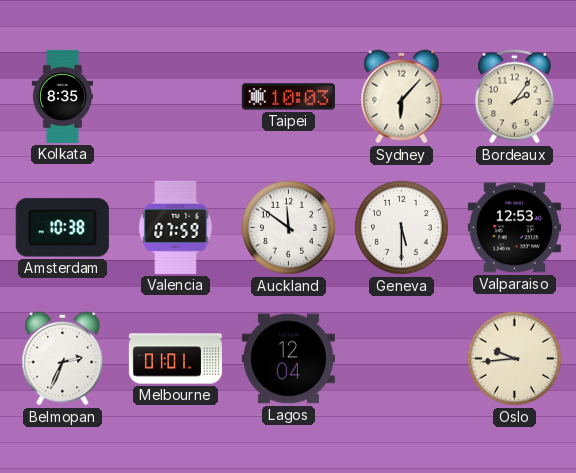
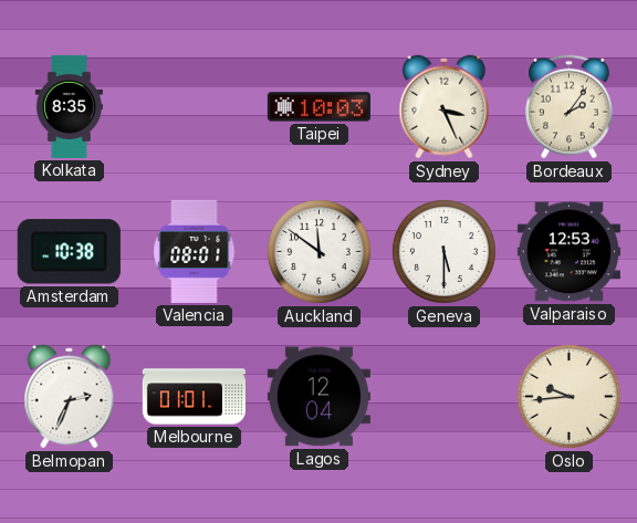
Sydney: 6:07 -> 3:26
Valencia: 07:59 -> 08:01
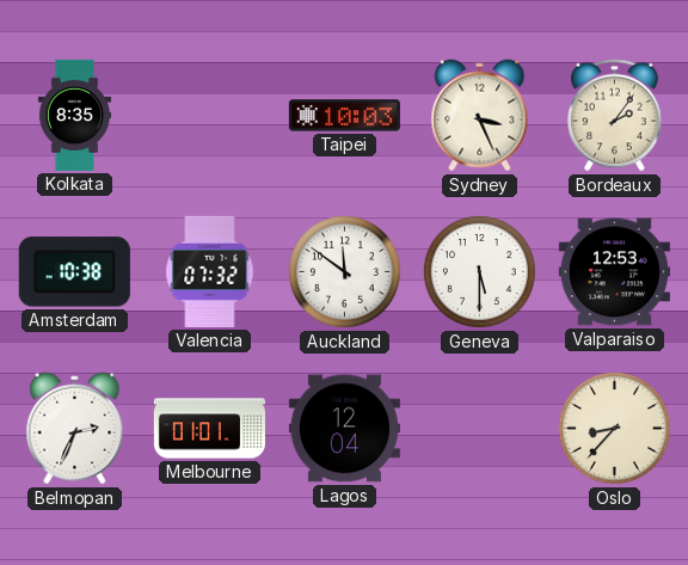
Valencia: 08:01 -> 07:32
Oslo: 9:44 -> 8:37
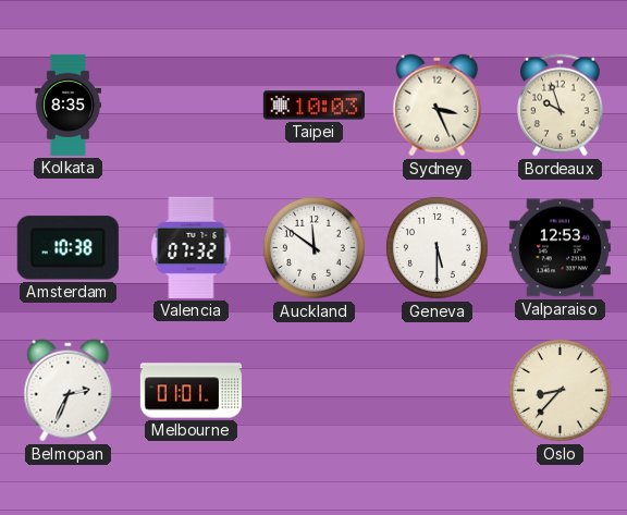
Bordeaux: 2:06 -> 9:57
Lagos: 12:04 -> none
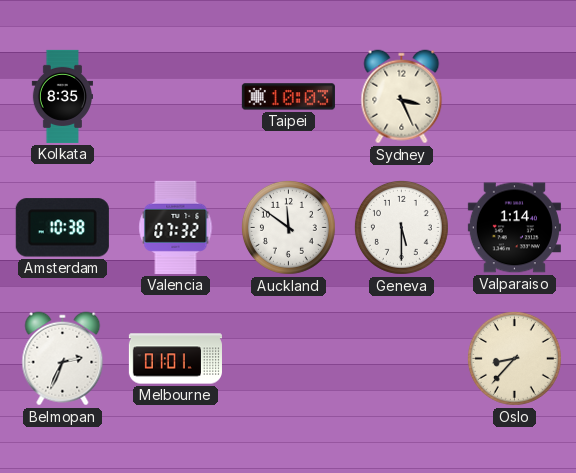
Bordeaux: 9:57 -> none
Valparaiso: 12:53 -> 1:14
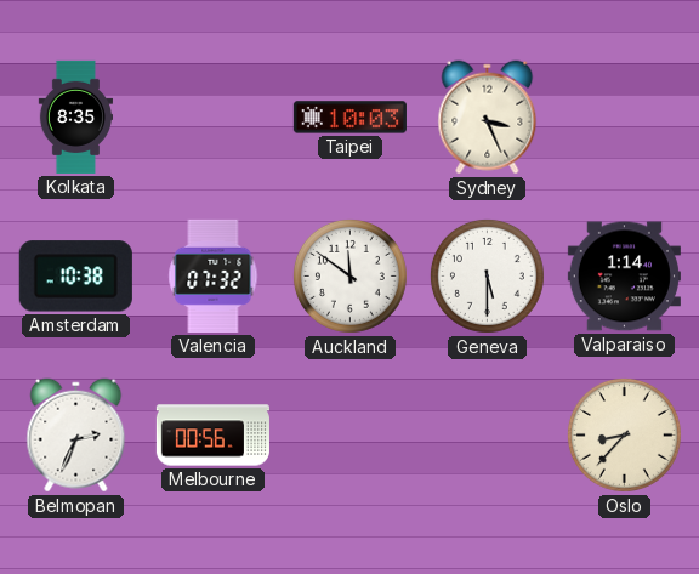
Melbourne: 01:01 -> 00:56
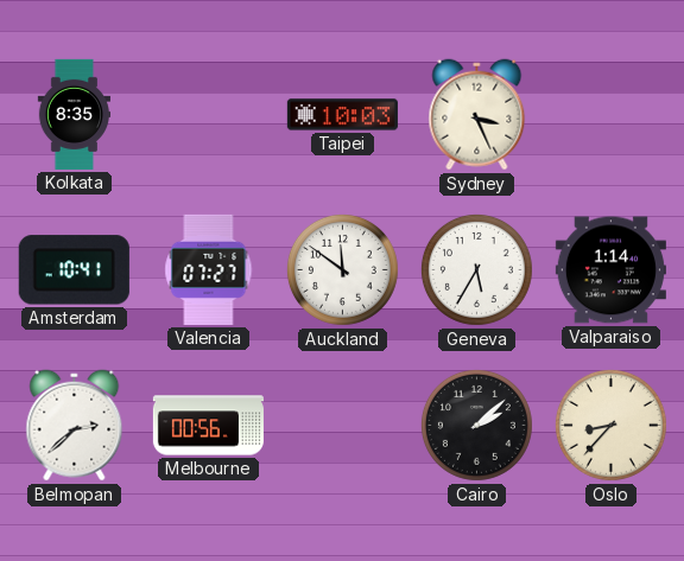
Amsterdam: 10:38 -> 10:41
Valencia: 07:32 -> 07:27
Geneva: 5:30 -> 5:35
Belmopan: 2:34 -> 2:38
Cairo: none -> 2:08
